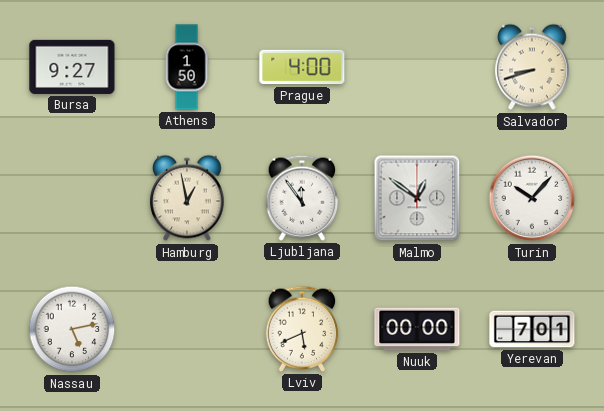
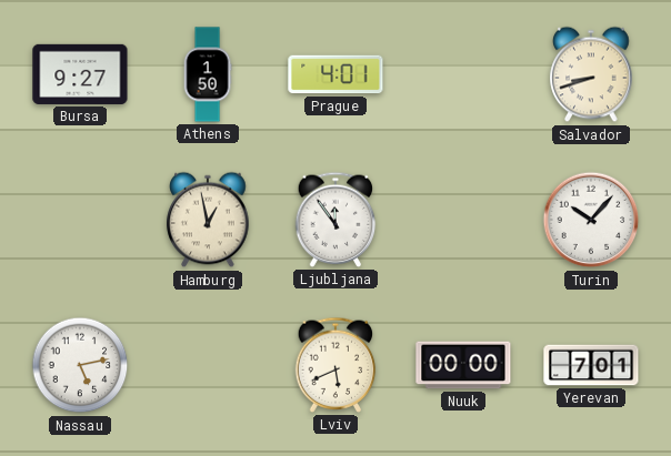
Prague: 4:00 -> 4:01
Malmo: 12:51 -> none
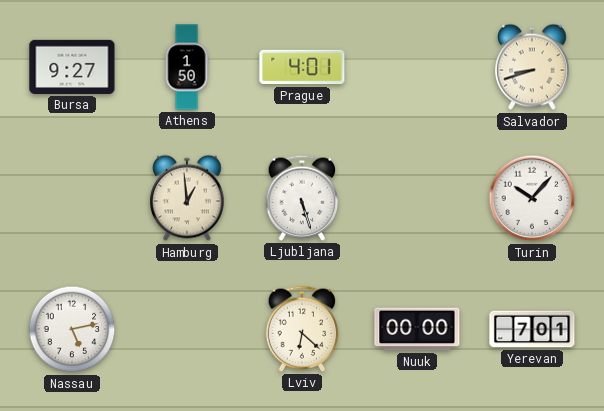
Hamburg: 12:58 -> 12:59
Ljubljana: 11:54 -> 5:27
Lviv: 5:41 -> 6:22
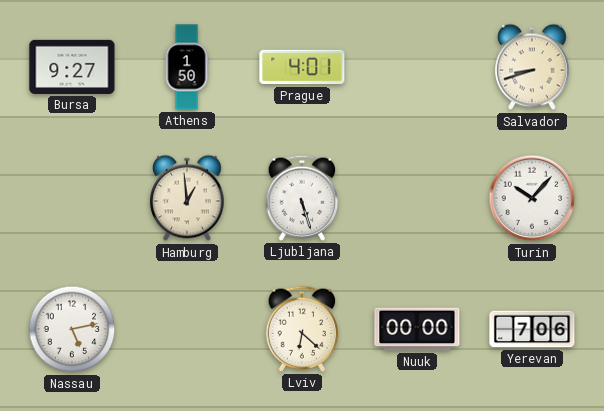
Yerevan: 7:01 -> 7:06
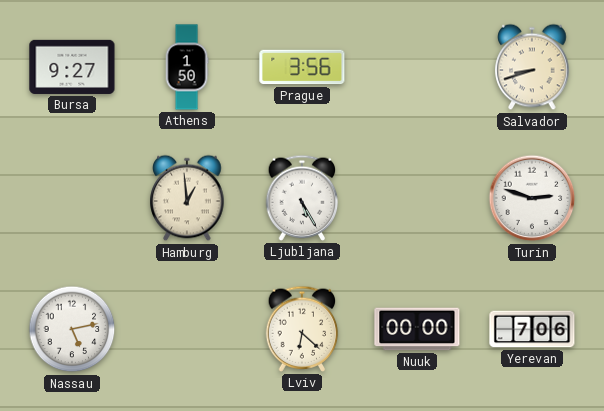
Prague: 4:01 -> 3:56
Ljubljana: 5:27 -> 5:25
Turin: 10:07 -> 2:48
